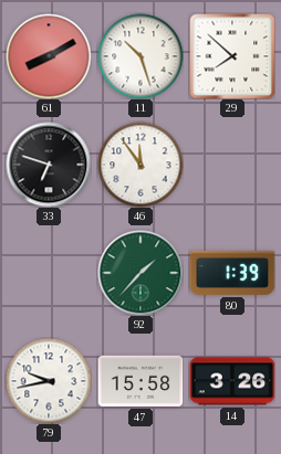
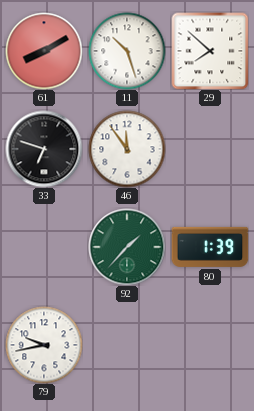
47: 15:58 -> none
14: 3:26 -> none
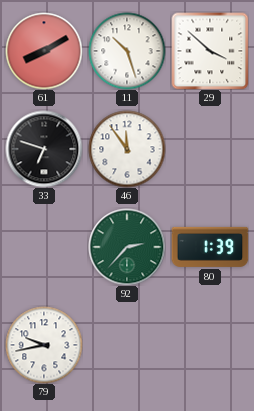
29: 7:52 -> 3:52
92: 1:37 -> 2:37
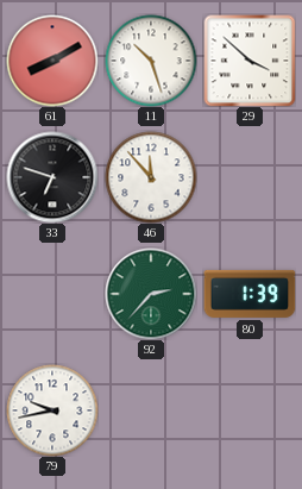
46: 11:54 -> 11:53
